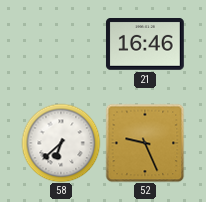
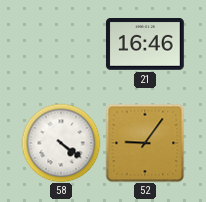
58: 6:38 -> 4:21
52: 9:26 -> 9:06
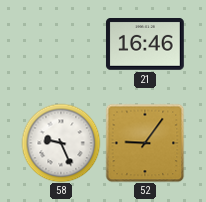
58: 4:21 -> 9:26
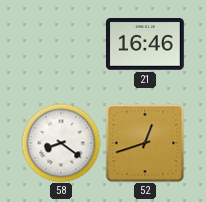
58: 9:26 -> 8:21
52: 9:06 -> 12:42
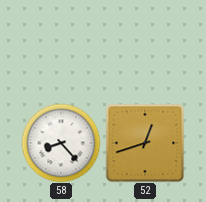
21: 16:46 -> none
58: 8:21 -> 8:23
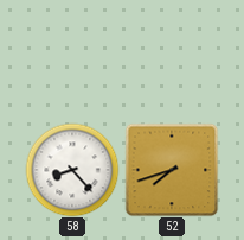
52: 12:42 -> 7:42
